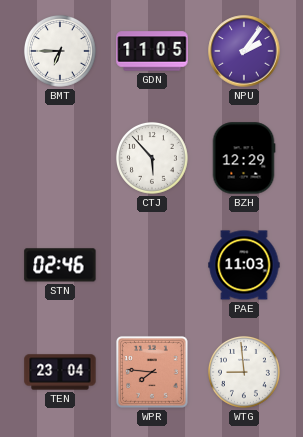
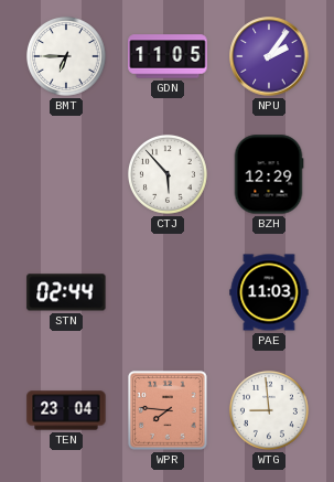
STN: 02:46 -> 02:44
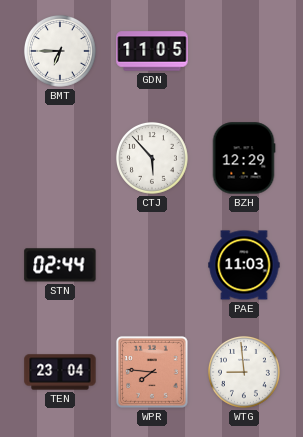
NPU: 2:06 -> none
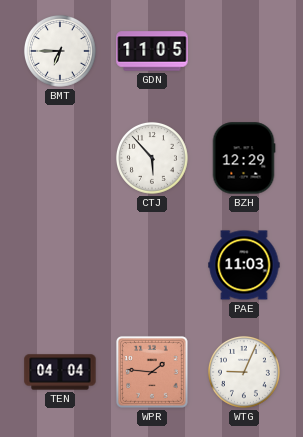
STN: 02:44 -> none
TEN: 23:04 -> 04:04
WPR: 7:46 -> 1:46
WTG: 8:59 -> 9:04
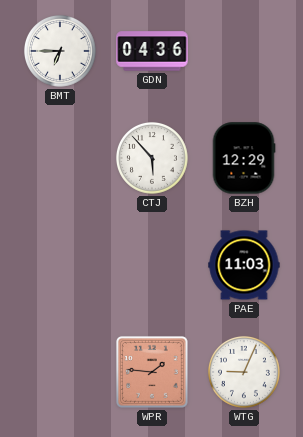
GDN: 11:05 -> 04:36
TEN: 04:04 -> none
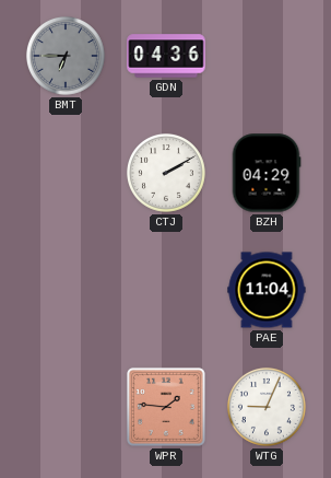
BMT dial: white -> grey
CTJ: 5:53 -> 2:10
BZH: 12:29 -> 04:29
PAE: 11:03 -> 11:04
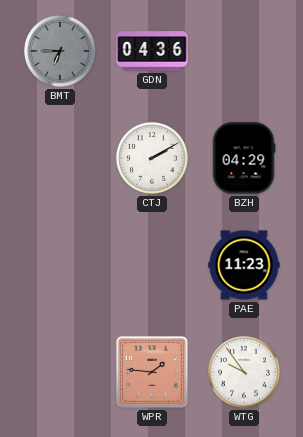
PAE: 11:04 -> 11:23
WTG: 9:04 -> 9:54
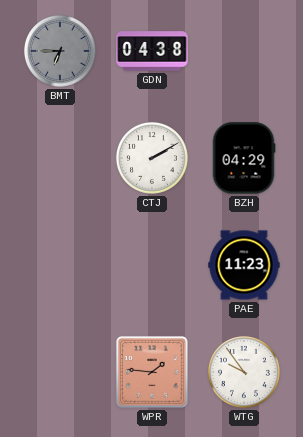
GDN: 04:36 -> 04:38
